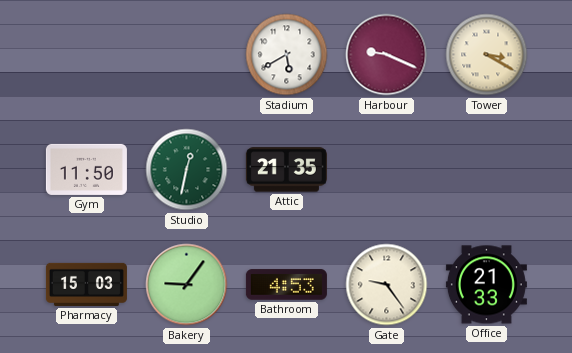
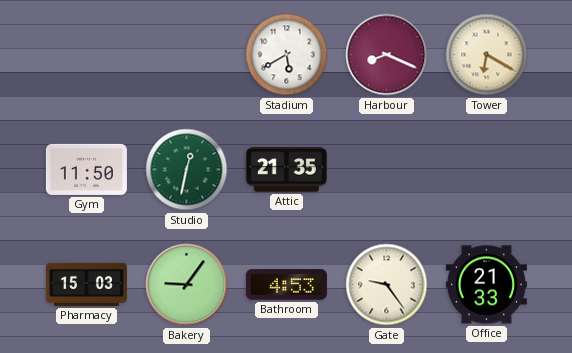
Harbour: 9:19 -> 8:19
Tower: 3:20 -> 6:20
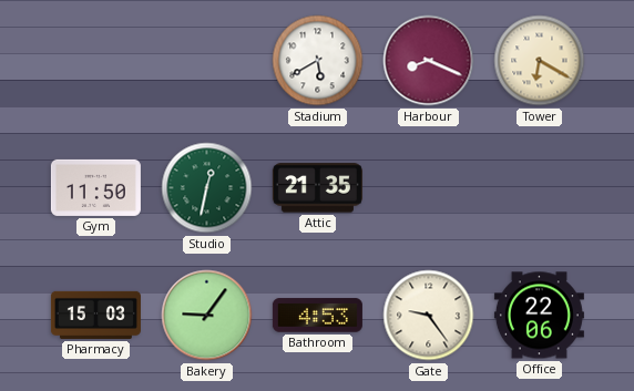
Office: 21:33 -> 22:06
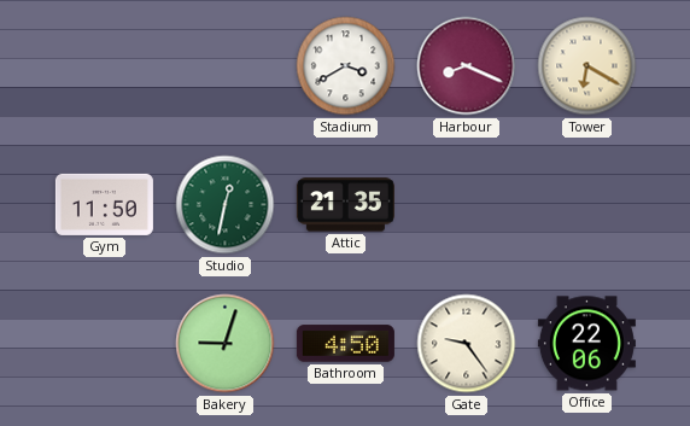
Stadium: 5:40 -> 3:40
Pharmacy: 15:03 -> none
Bakery: 9:06 -> 9:03
Bathroom: 4:53 -> 4:50
